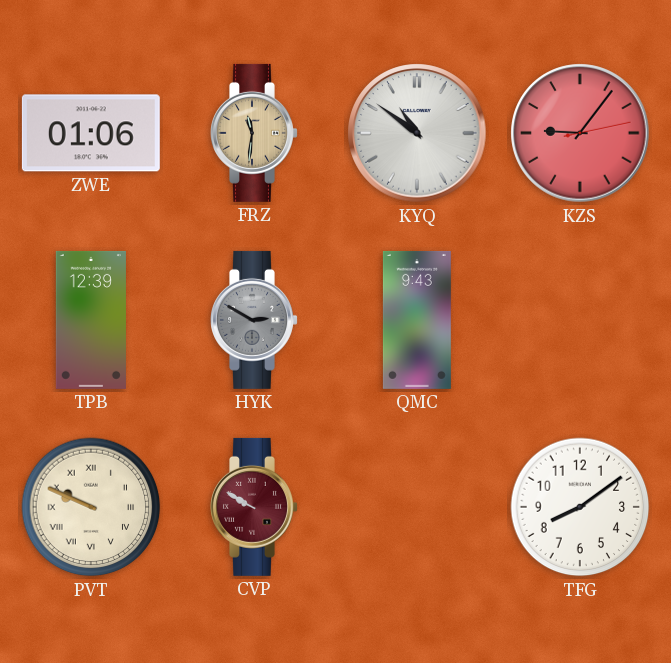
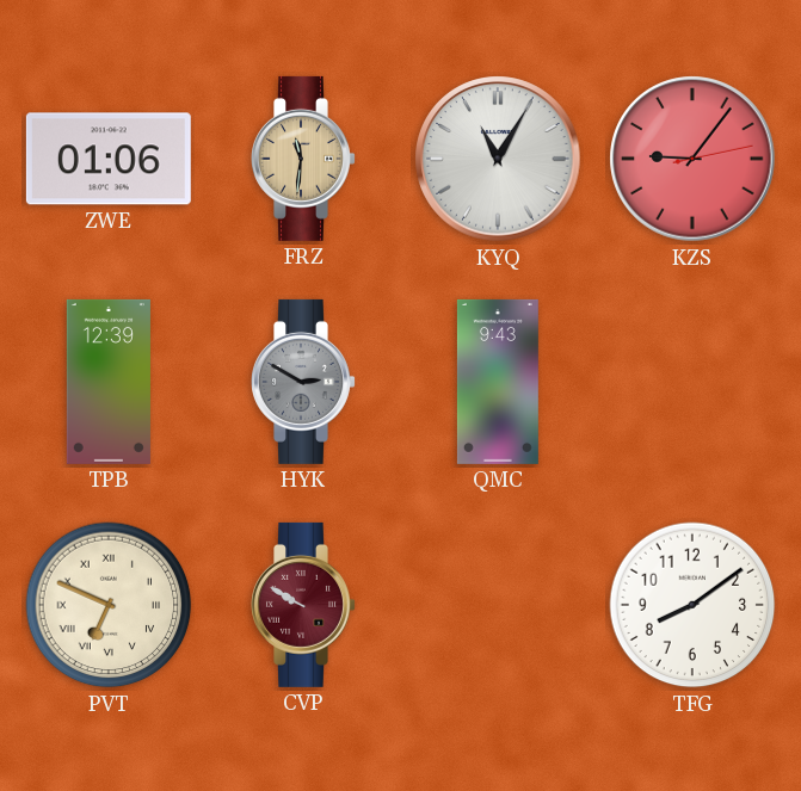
KYQ: 10:51 -> 11:05
PVT: 9:49 -> 6:49
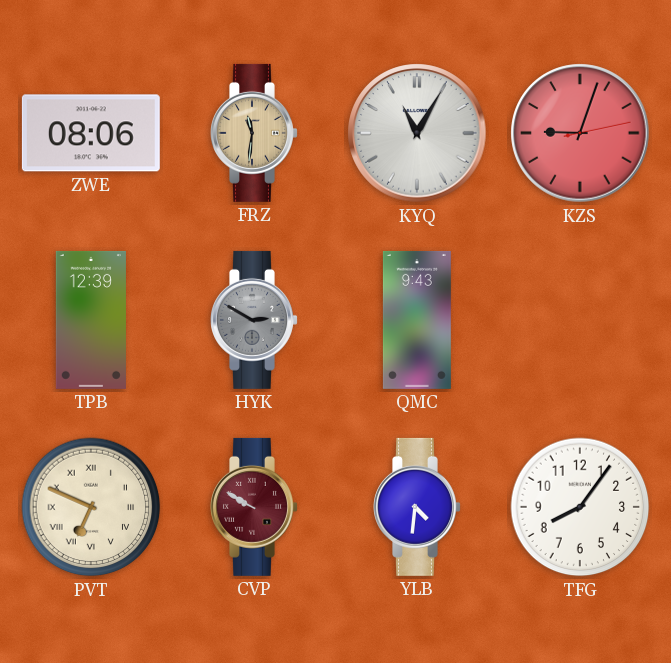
ZWE: 01:06 -> 08:06
KZS: 9:06 -> 9:03
YLB: none -> 4:31
TFG: 8:09 -> 8:06
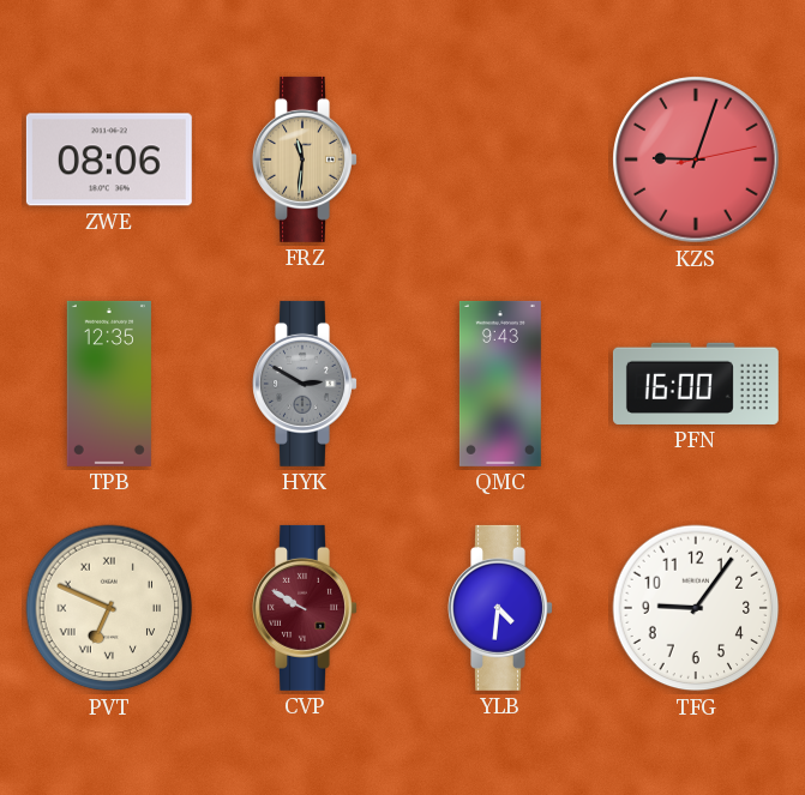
KYQ: 11:05 -> none
TPB: 12:39 -> 12:35
PFN: none -> 16:00
TFG: 8:06 -> 9:06
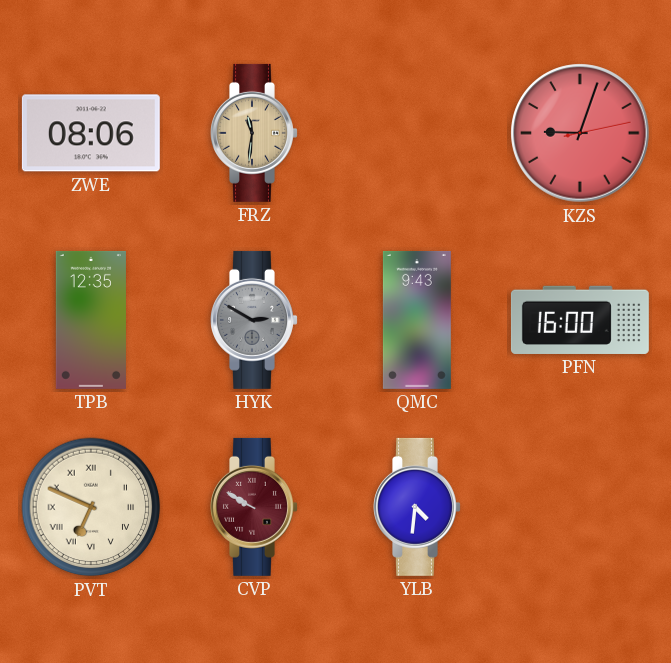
TFG: 9:06 -> none
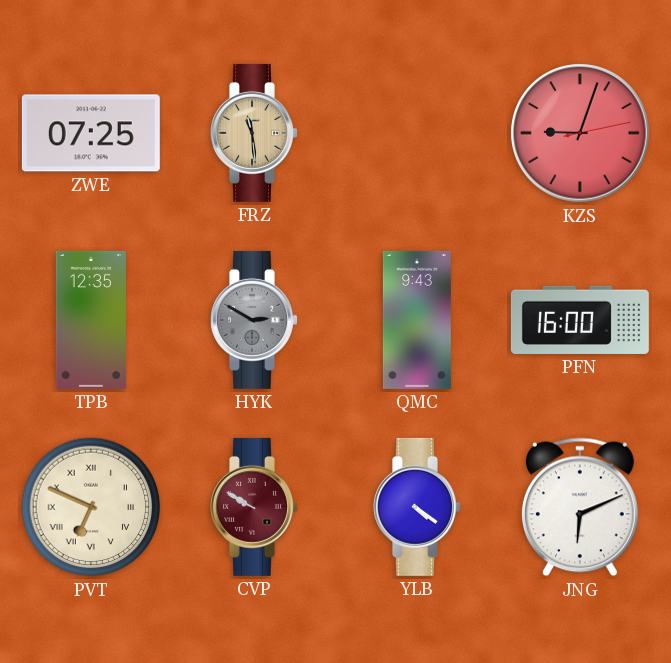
ZWE: 08:06 -> 07:25
FRZ: 11:31 -> 11:29
YLB: 4:31 -> 4:21
JNG: none -> 6:11
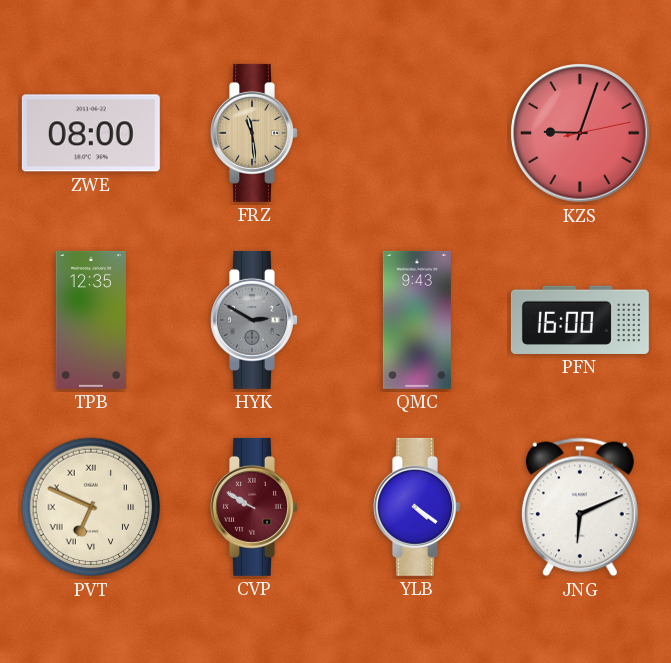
ZWE: 07:25 -> 08:00
